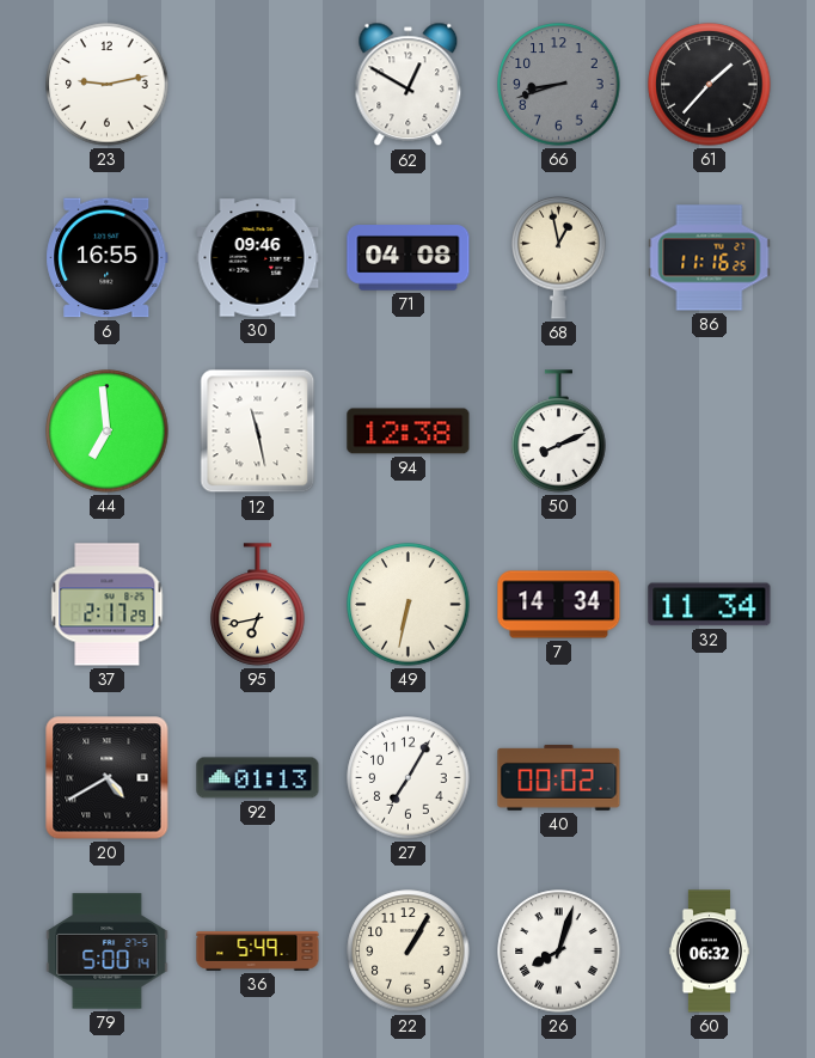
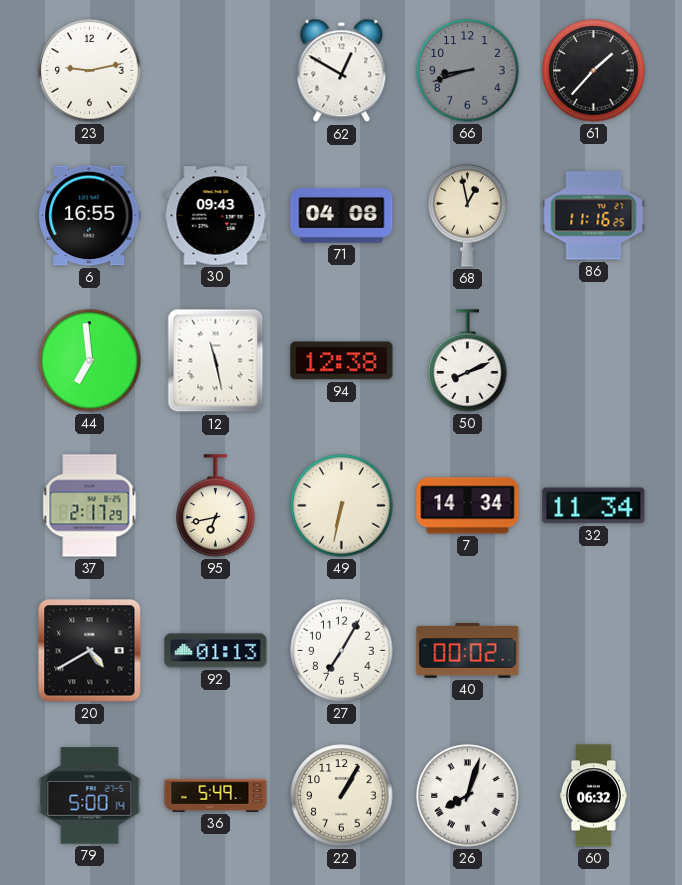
30: 09:46 -> 09:43
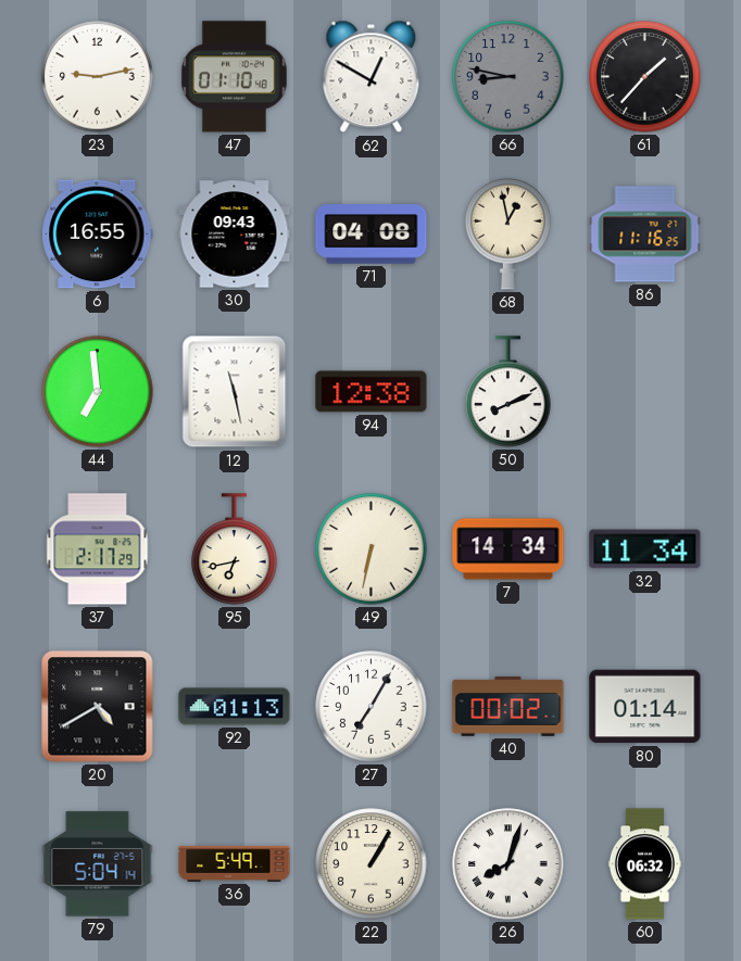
47: none -> 01:10
66: 8:42 -> 8:47
80: none -> 01:14
79: 5:00 -> 5:04
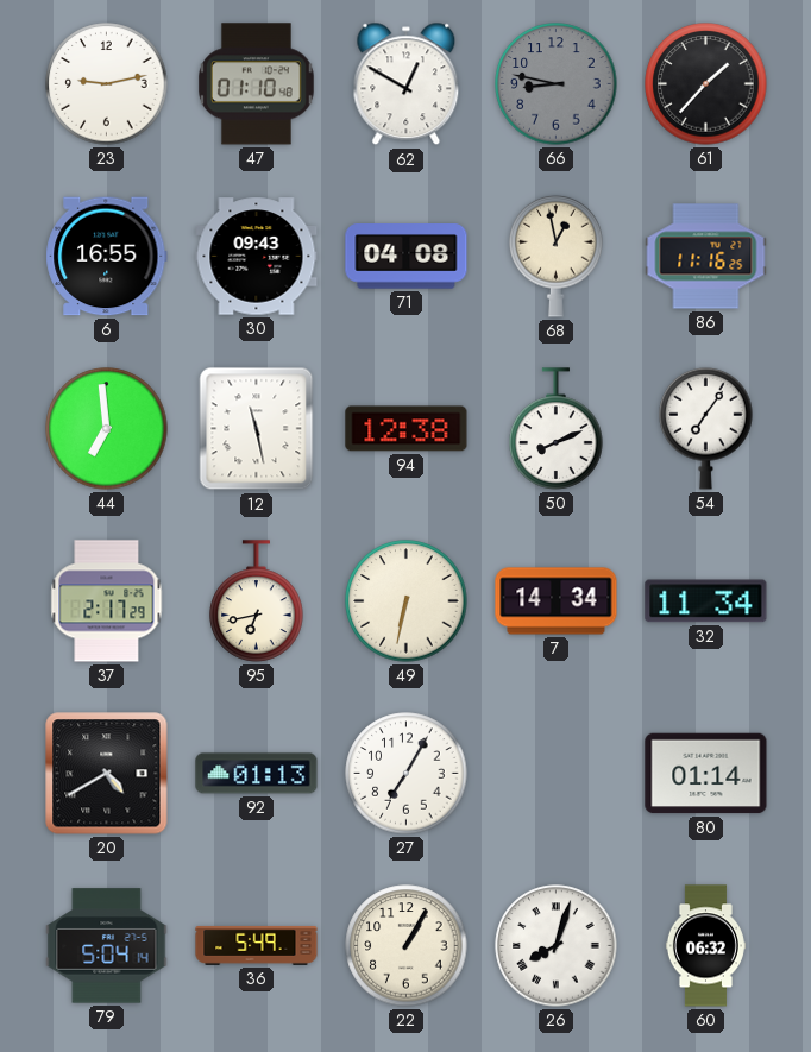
54: none -> 7:06
40: 00:02 -> none
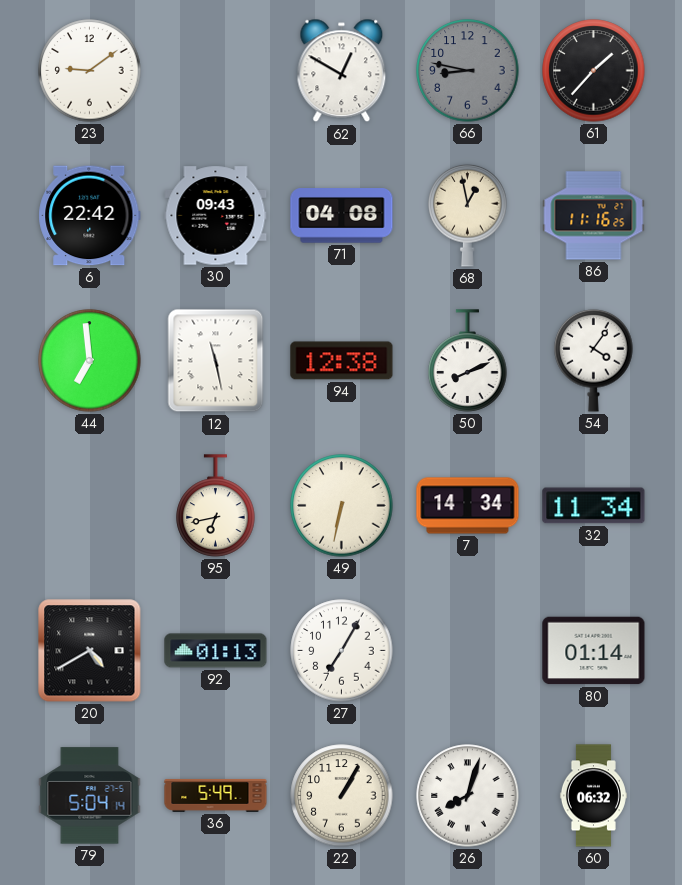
23: 9:13 -> 9:09
47: 01:10 -> none
6: 16:55 -> 22:42
54: 7:06 -> 4:06
37: 2:17 -> none
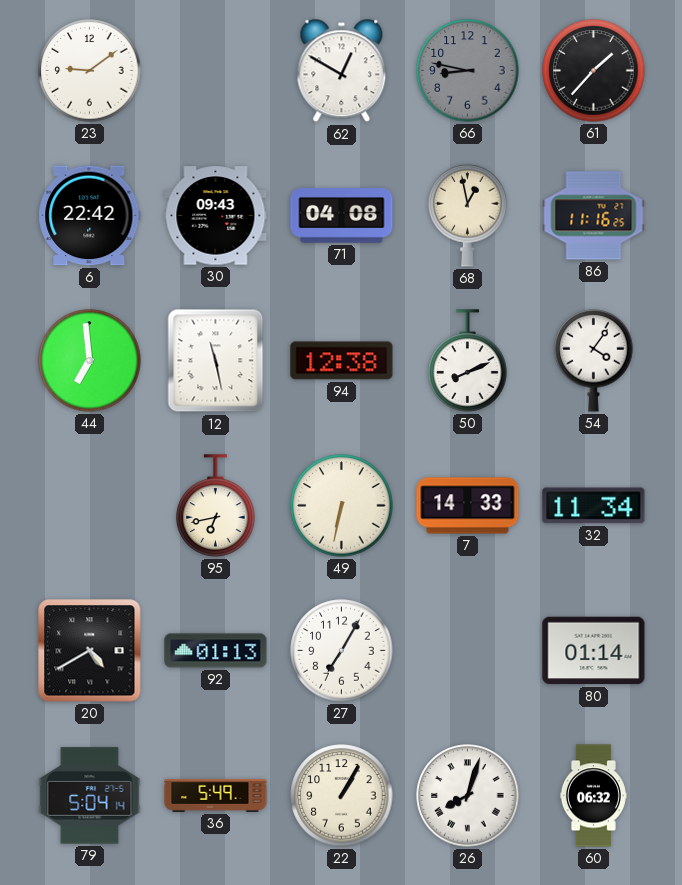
7: 14:34 -> 14:33
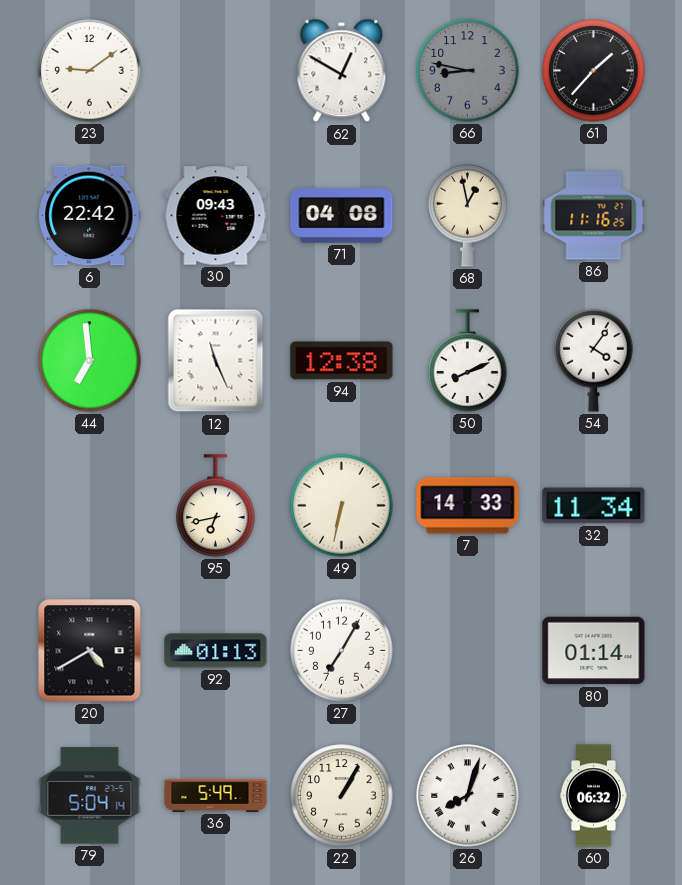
12: 11:28 -> 11:26
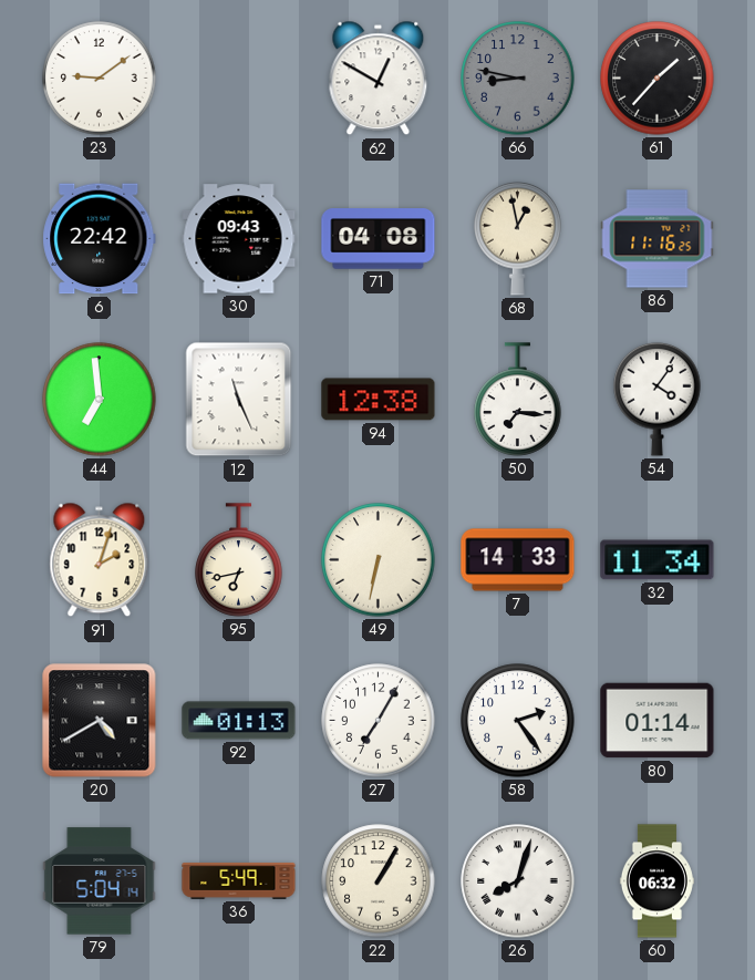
50: 8:11 -> 7:16
91: none -> 2:03
58: none -> 2:24
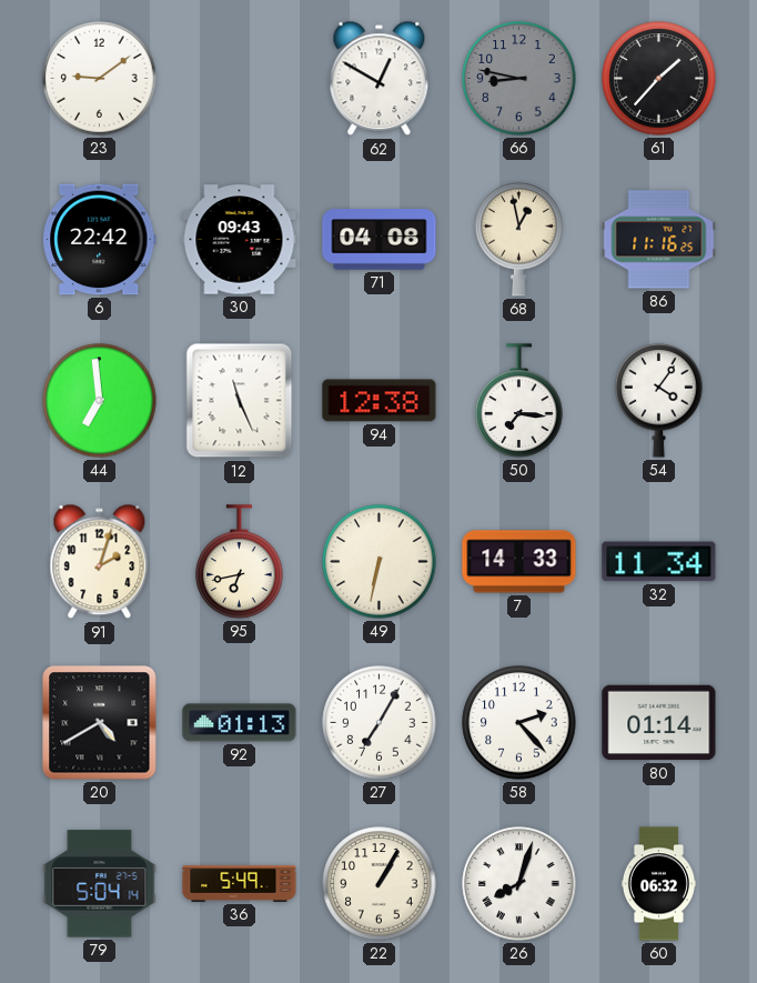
58: 2:24 -> 2:23
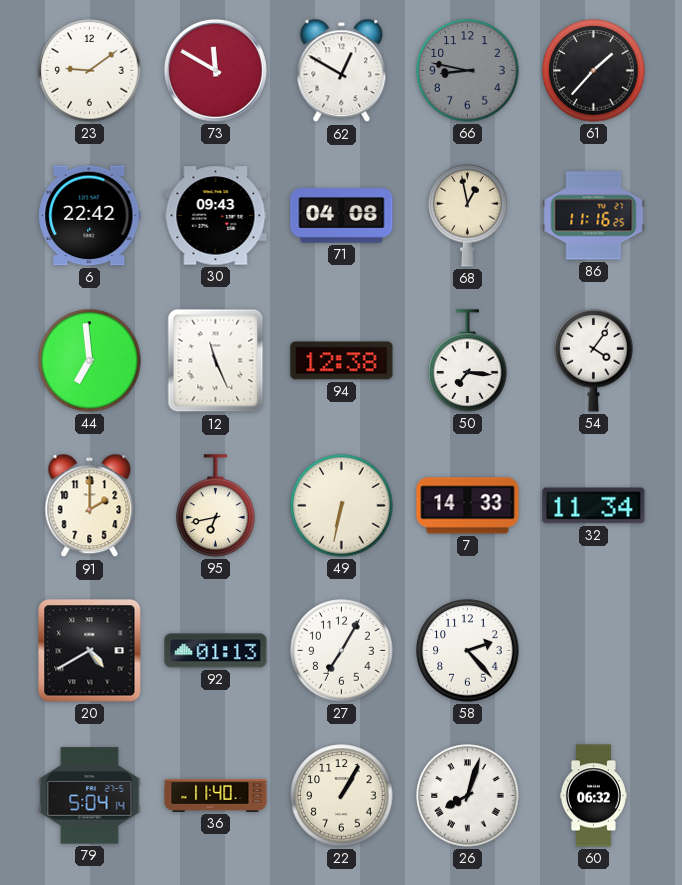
73: none -> 11:50
91: 2:03 -> 2:00
80: 01:14 -> none
36: 5:49 -> 11:40
